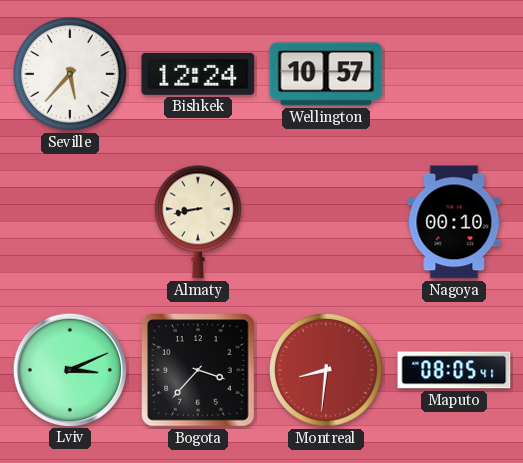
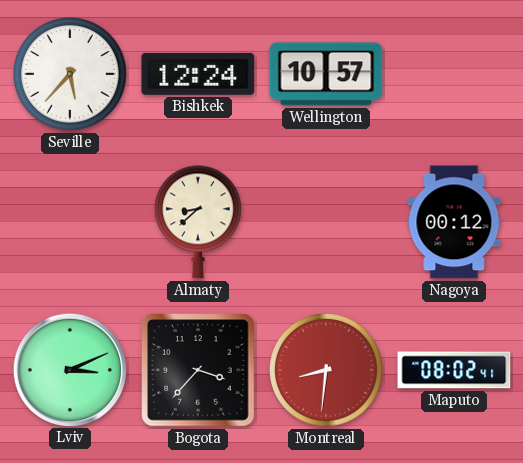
Almaty: 8:43 -> 8:38
Nagoya: 00:10 -> 00:12
Maputo: 08:05 -> 08:02
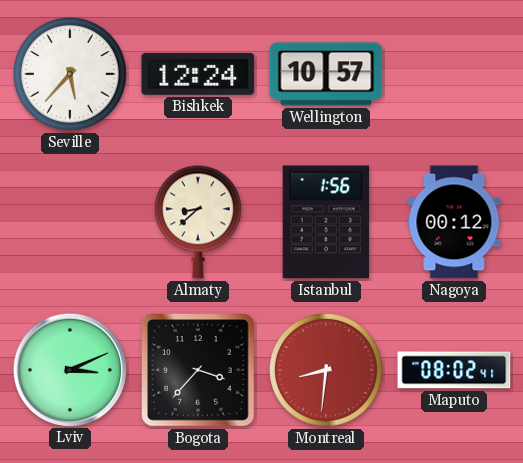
Istanbul: none -> 1:56
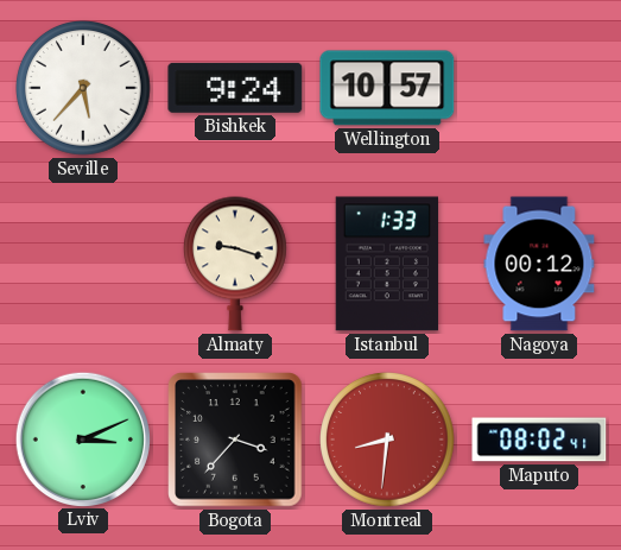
Bishkek: 12:24 -> 9:24
Almaty: 8:38 -> 9:18
Istanbul: 1:56 -> 1:33
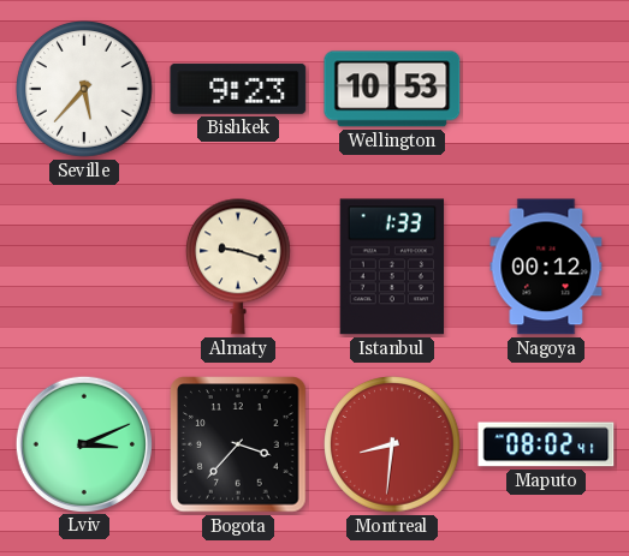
Bishkek: 9:24 -> 9:23
Wellington: 10:57 -> 10:53
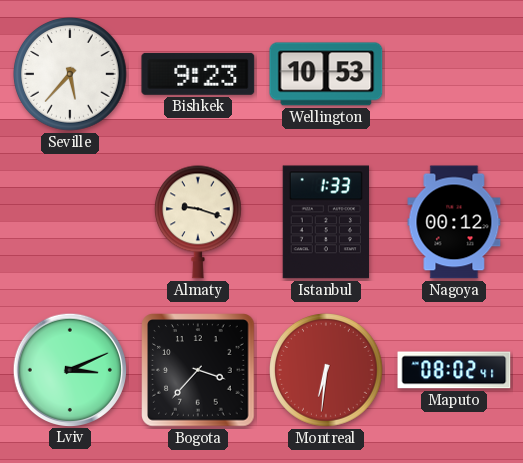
Montreal: 8:31 -> 6:31
